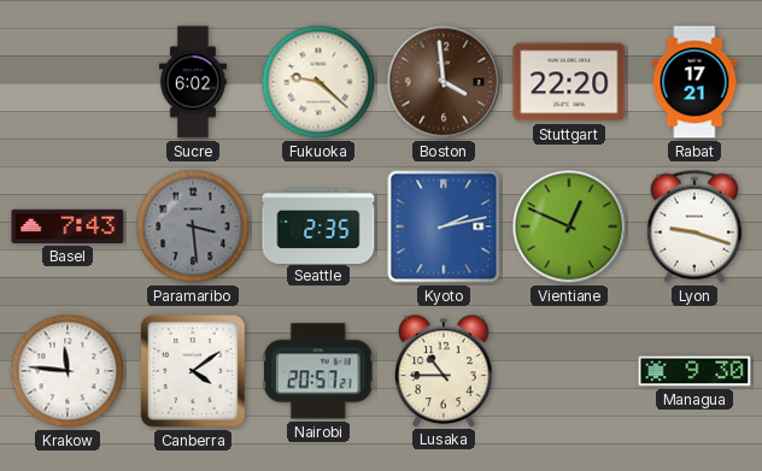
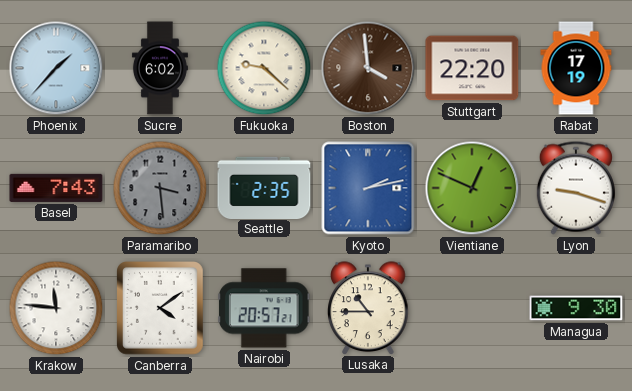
Phoenix: none -> 1:37
Rabat: 17:21 -> 17:19
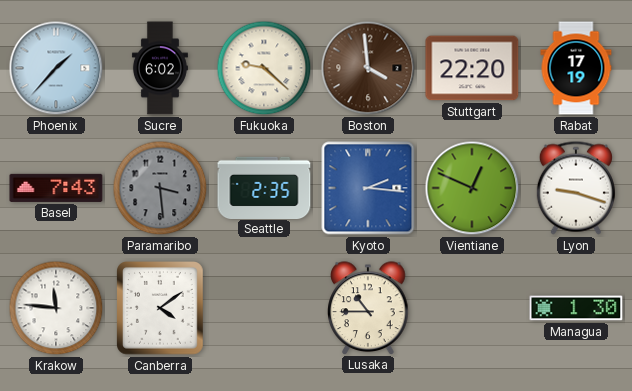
Kyoto: 2:13 -> 2:16
Nairobi: 20:57 -> none
Managua: 9:30 -> 1:30
